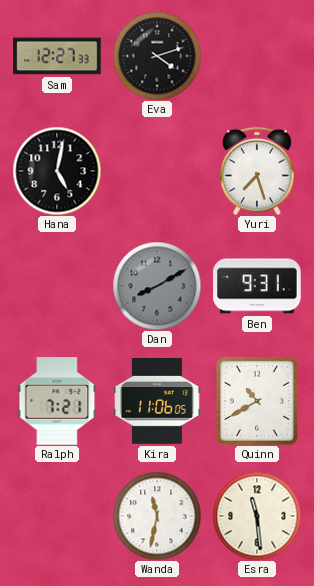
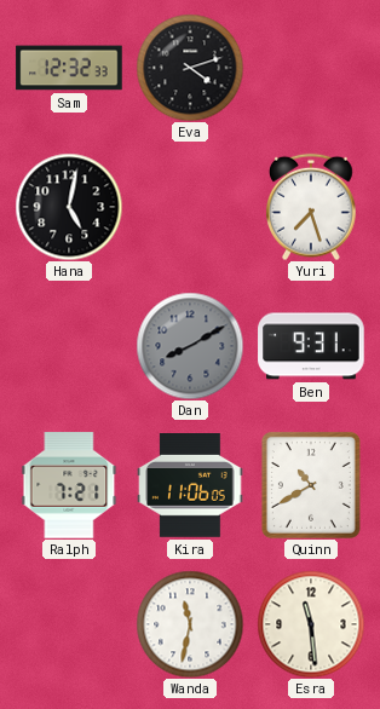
Sam: 12:27 -> 12:32
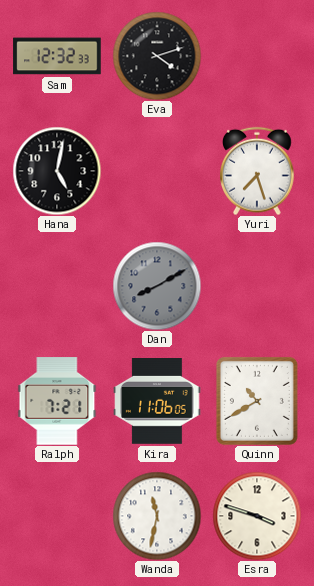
Ben: 9:31 -> none
Esra: 11:29 -> 3:48
